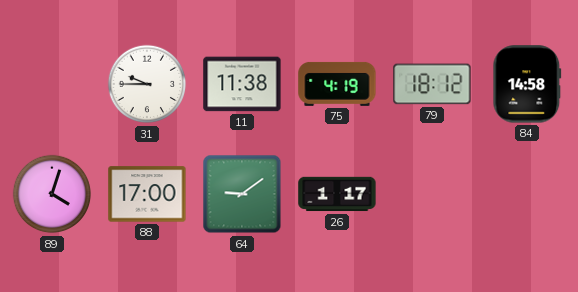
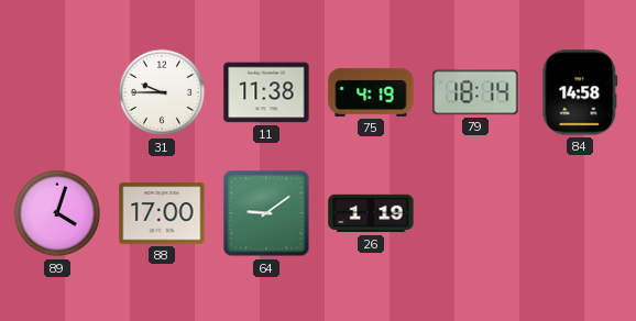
79: 18:12 -> 18:14
26: 1:17 -> 1:19
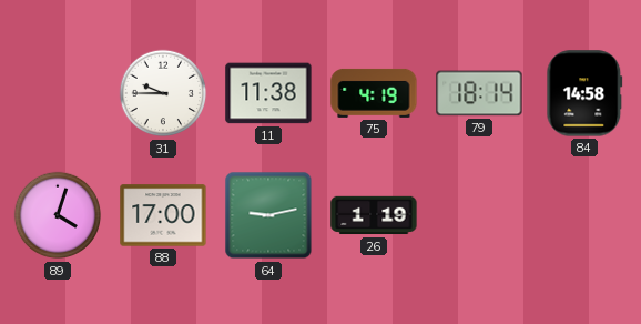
64: 9:09 -> 9:13
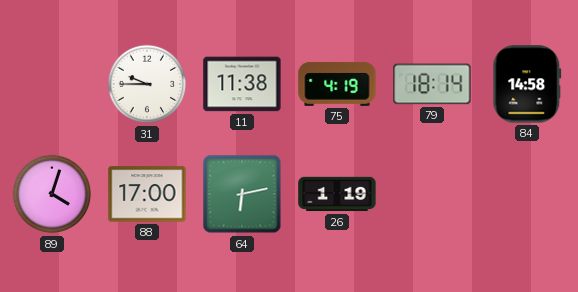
64: 9:13 -> 6:13
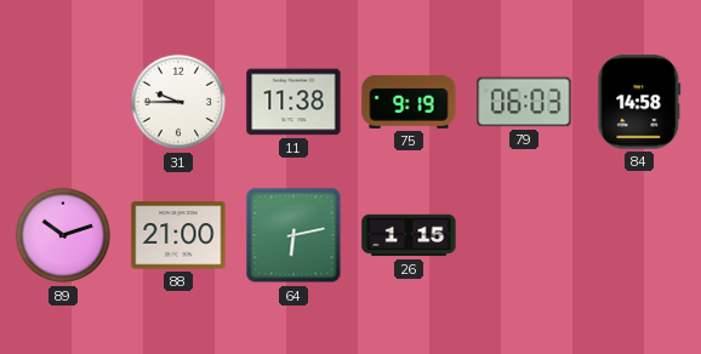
75: 4:19 -> 9:19
79: 18:14 -> 06:03
89: 4:03 -> 10:12
88: 17:00 -> 21:00
26: 1:19 -> 1:15
